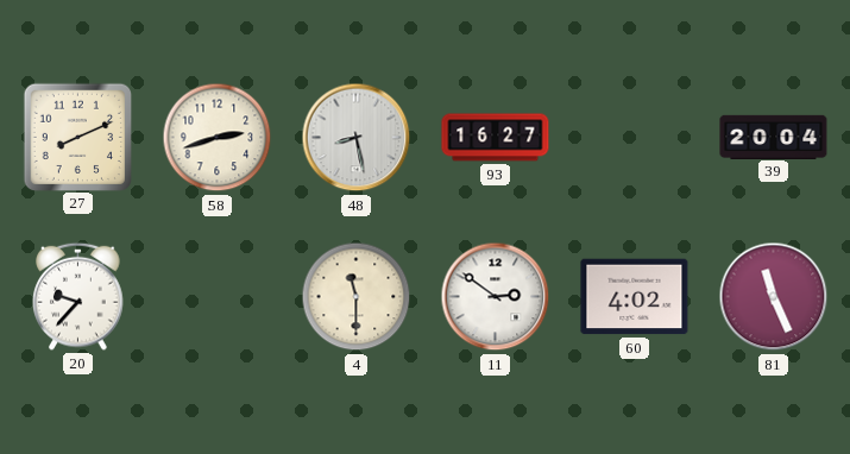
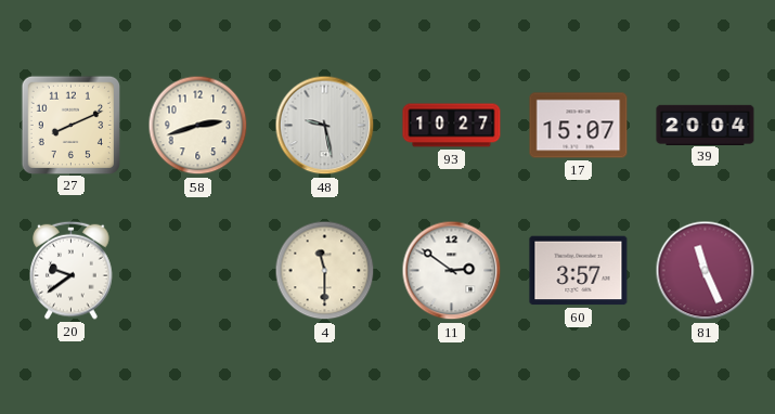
48: 8:28 -> 9:28
93: 16:27 -> 10:27
17: none -> 15:07
20: 9:37 -> 9:39
60: 4:02 -> 3:57
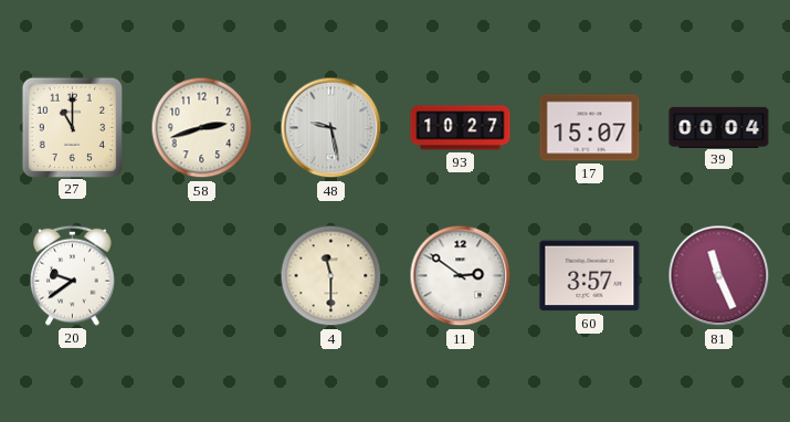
27: 8:11 -> 11:00
39: 20:04 -> 00:04
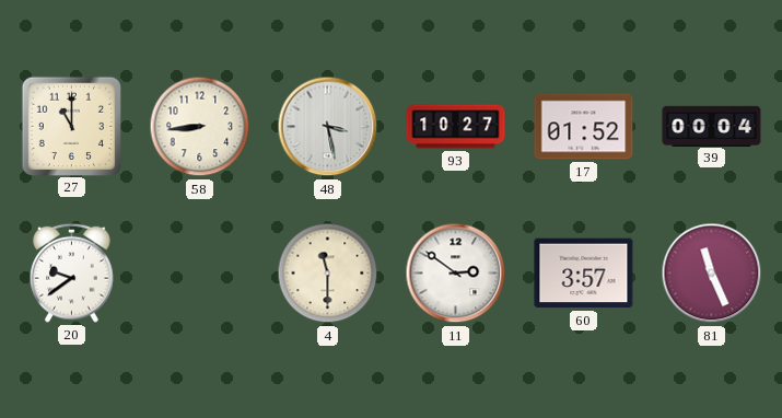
58: 2:42 -> 8:44
48: 9:28 -> 3:28
17: 15:07 -> 01:52
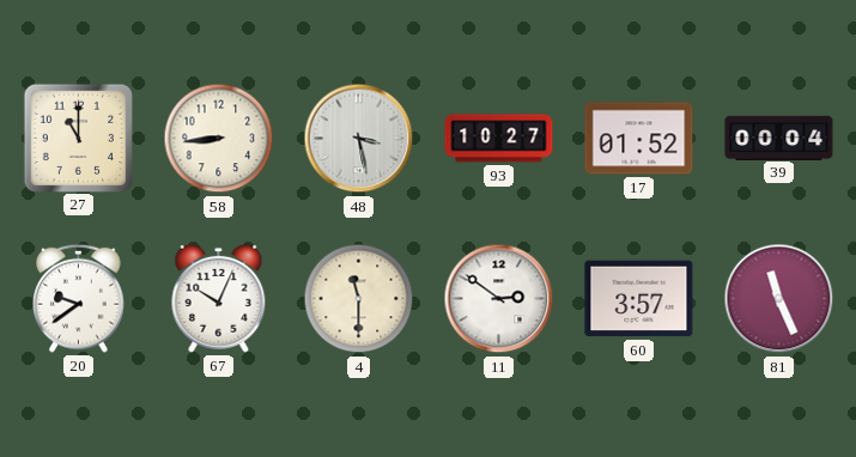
67: none -> 10:04
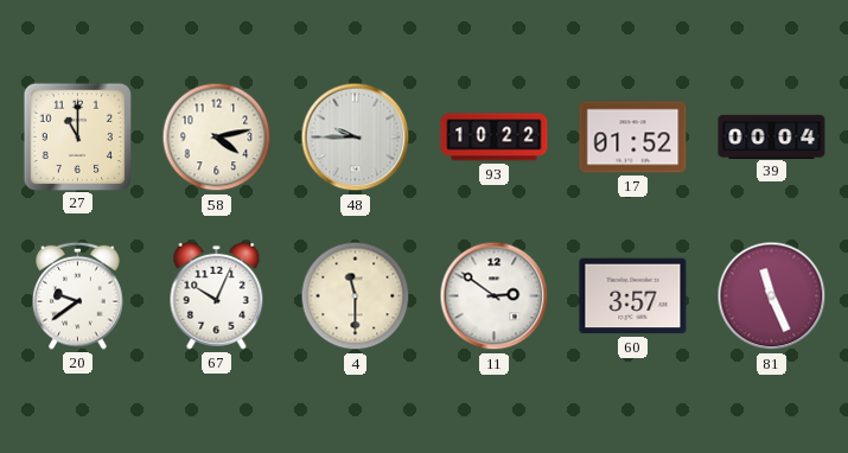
58: 8:44 -> 4:13
48: 3:28 -> 9:45
93: 10:27 -> 10:22
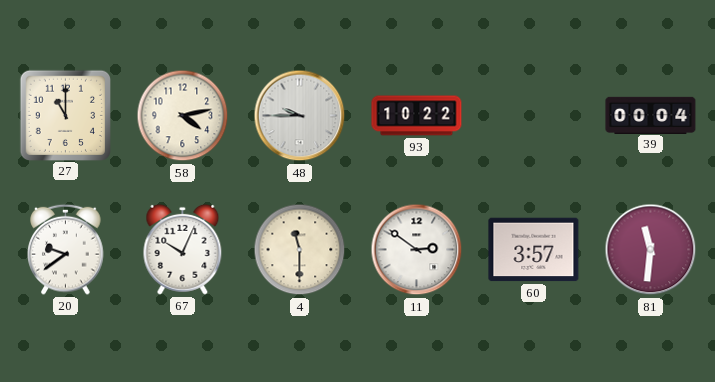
17: 01:52 -> none
81: 11:26 -> 11:31
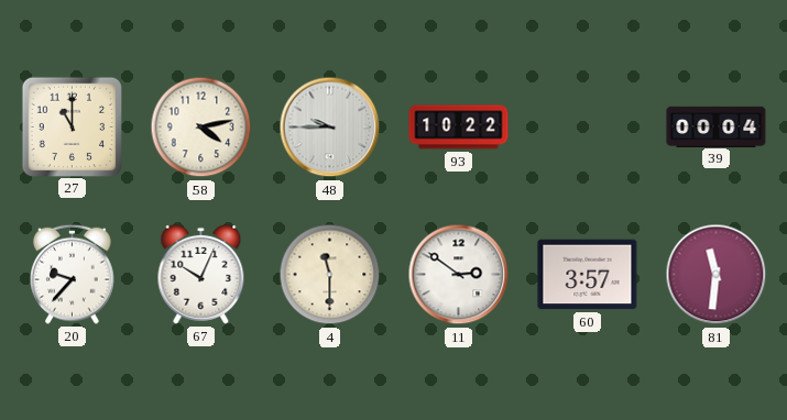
20: 9:39 -> 9:37
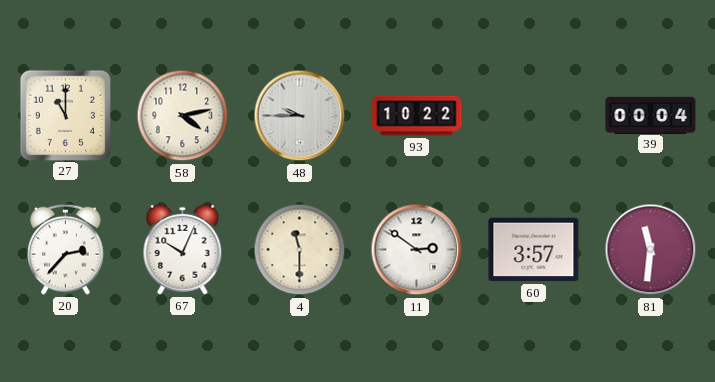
20: 9:37 -> 2:37
